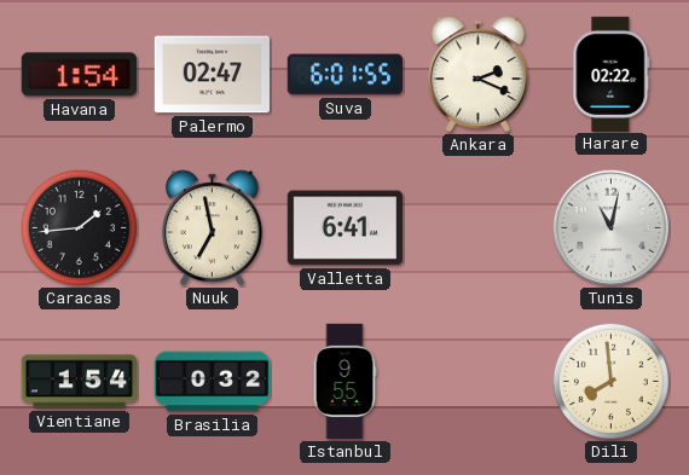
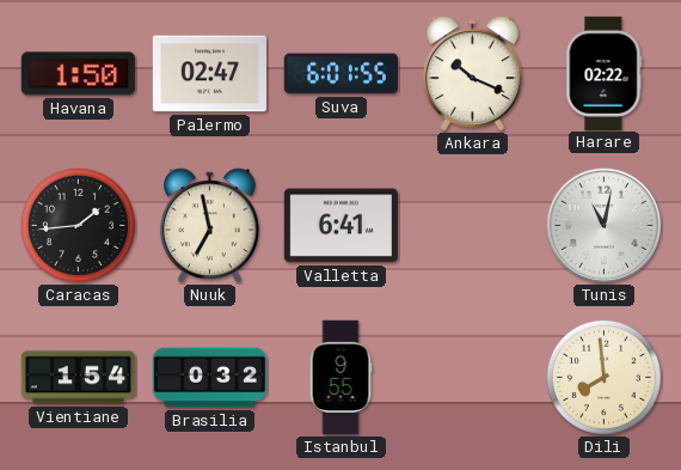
Havana: 1:54 -> 1:50
Ankara: 2:19 -> 10:19
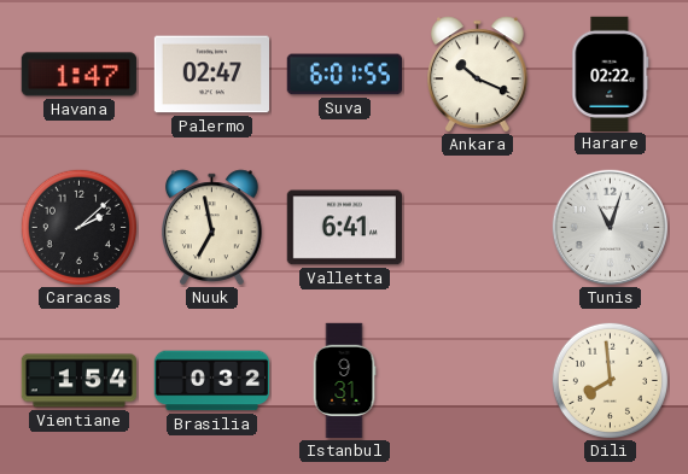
Havana: 1:50 -> 1:47
Caracas: 1:44 -> 2:08
Tunis: 11:02 -> 11:03
Istanbul: 9:55 -> 9:31
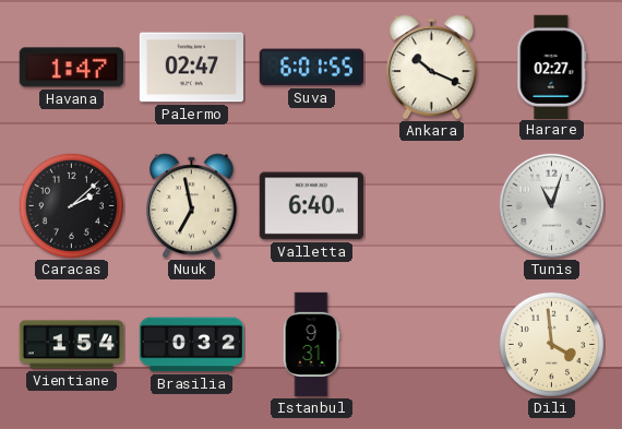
Harare: 02:22 -> 02:27
Valletta: 6:41 -> 6:40
Dili: 7:59 -> 3:59
